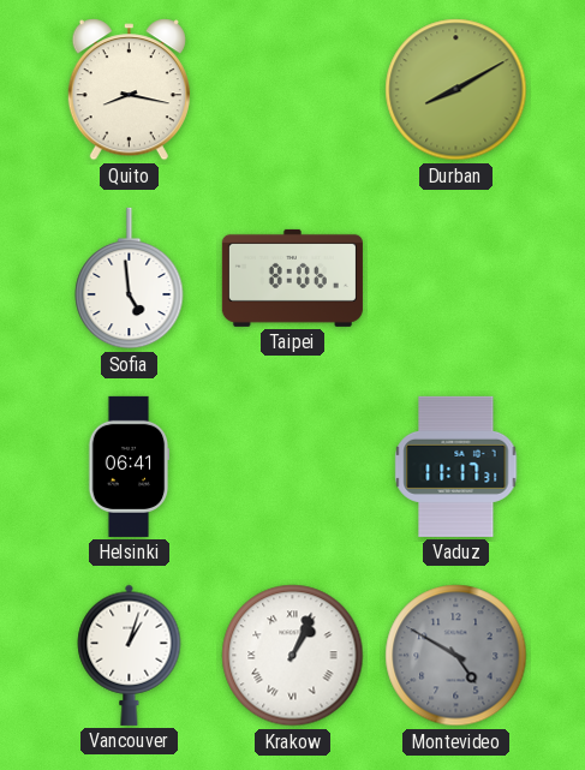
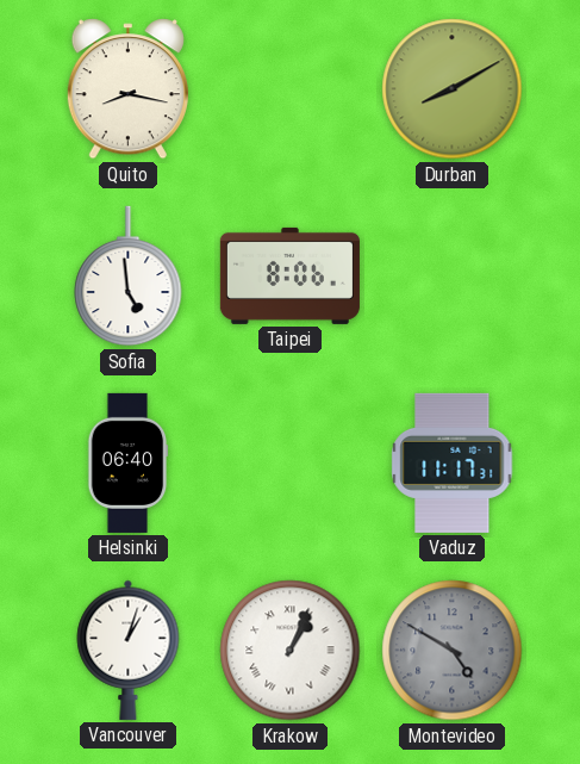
Helsinki: 06:41 -> 06:40
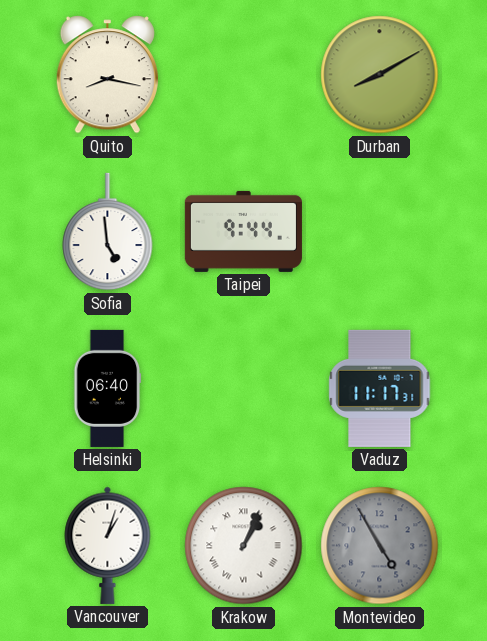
Taipei: 8:06 -> 9:44
Montevideo: 4:50 -> 4:55
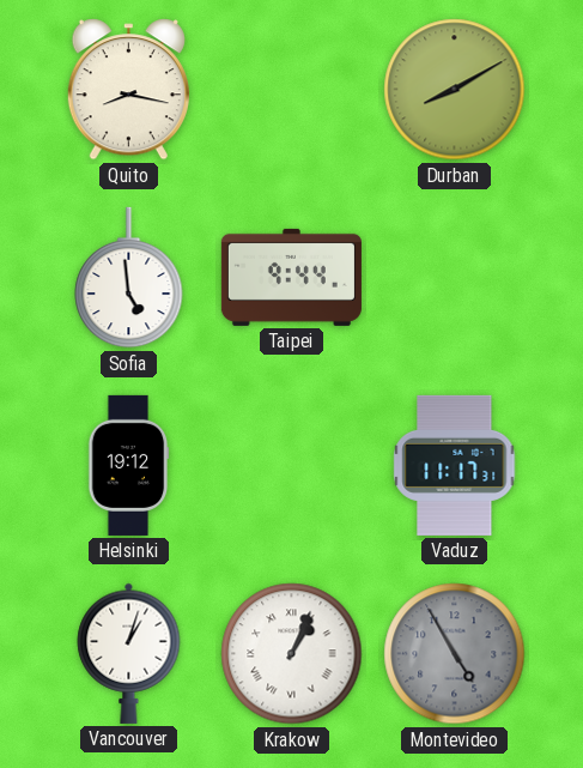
Helsinki: 06:40 -> 19:12
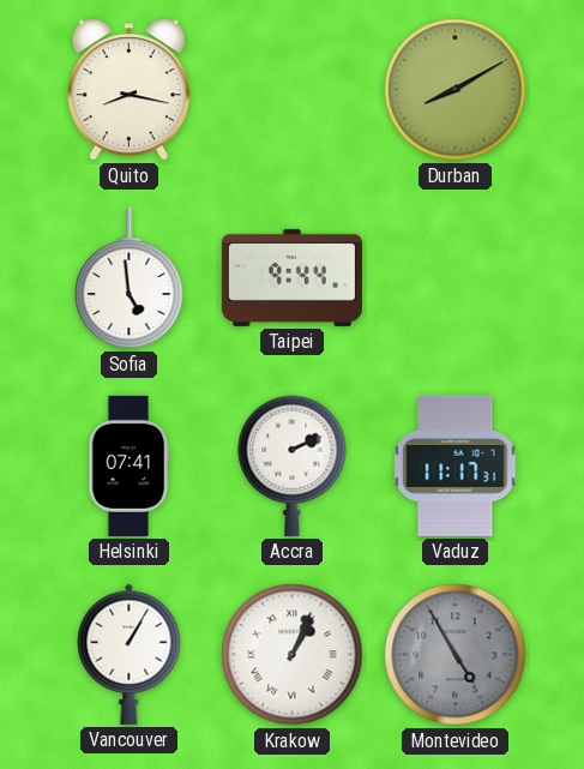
Helsinki: 19:12 -> 07:41
Accra: none -> 2:11
Vancouver: 1:03 -> 1:05
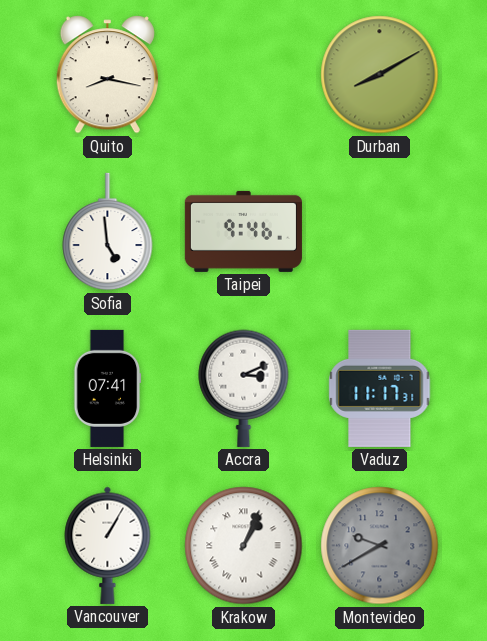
Taipei: 9:44 -> 9:46
Accra: 2:11 -> 3:11
Montevideo: 4:55 -> 9:40
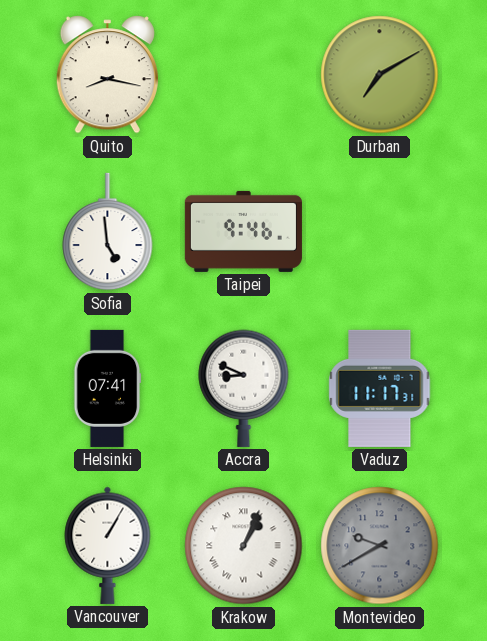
Durban: 8:10 -> 7:10
Accra: 3:11 -> 8:49
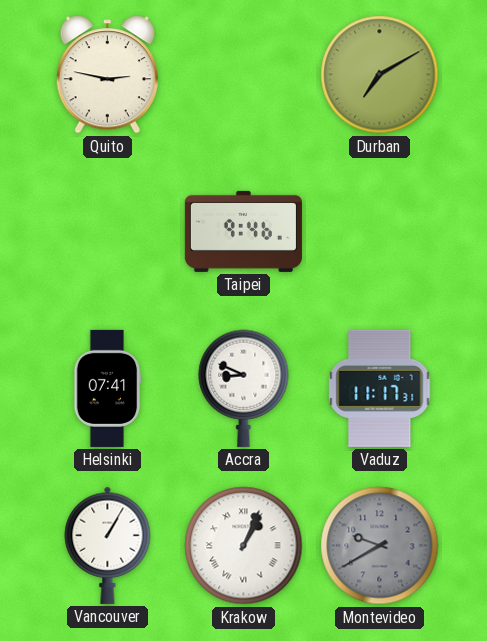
Quito: 8:17 -> 2:47
Sofia: 4:59 -> none
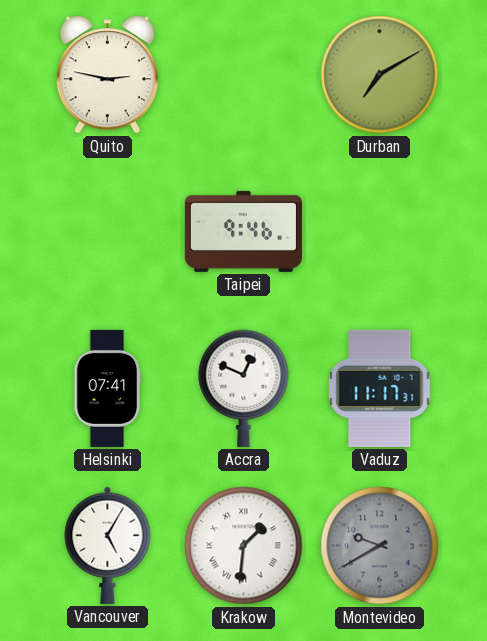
Accra: 8:49 -> 12:49
Vancouver: 1:05 -> 5:05
Krakow: 1:04 -> 1:31
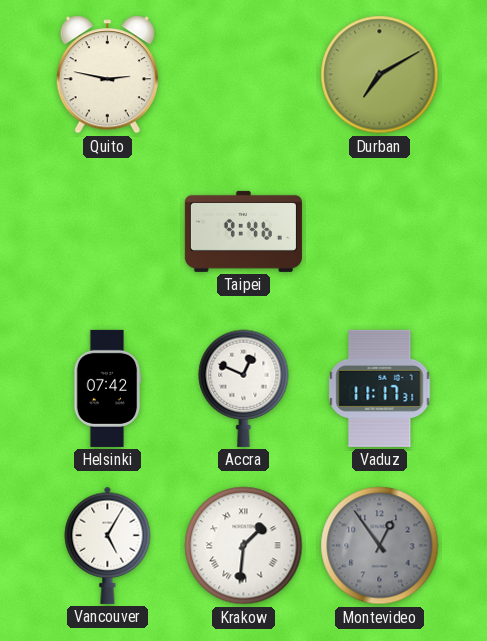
Helsinki: 07:41 -> 07:42
Montevideo: 9:40 -> 12:54
